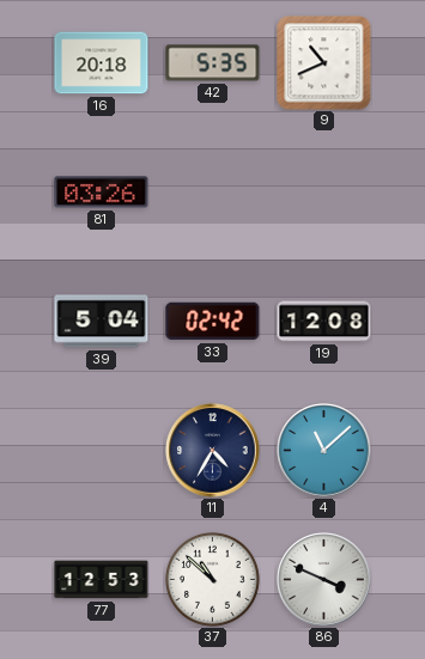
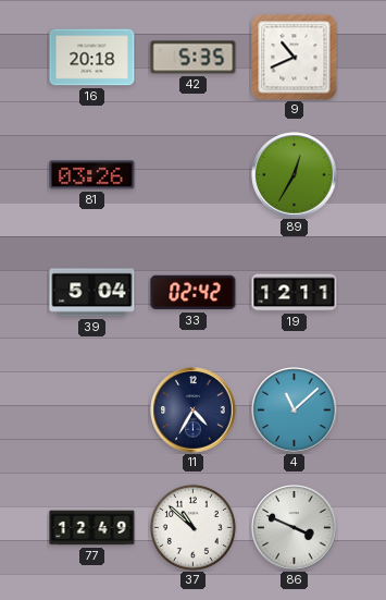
89: none -> 12:35
19: 12:08 -> 12:11
77: 12:53 -> 12:49
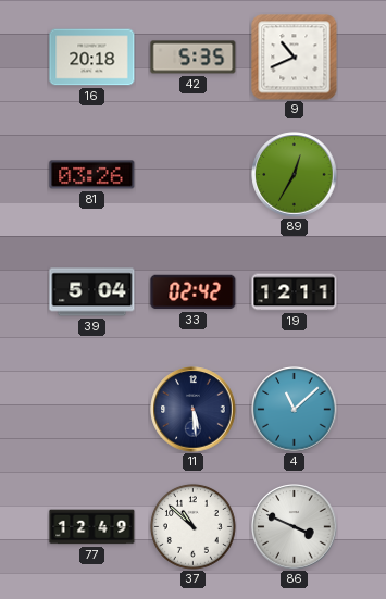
11: 4:35 -> 5:29
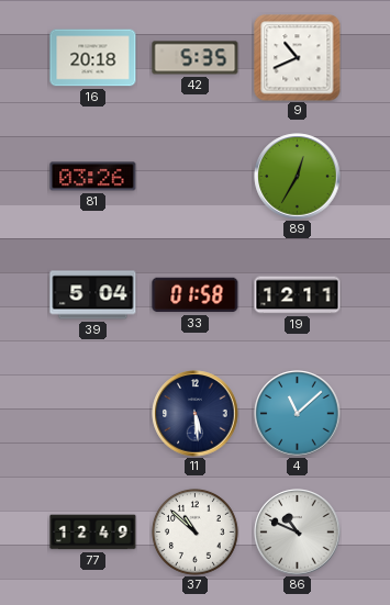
33: 02:42 -> 01:58
86: 3:49 -> 10:49
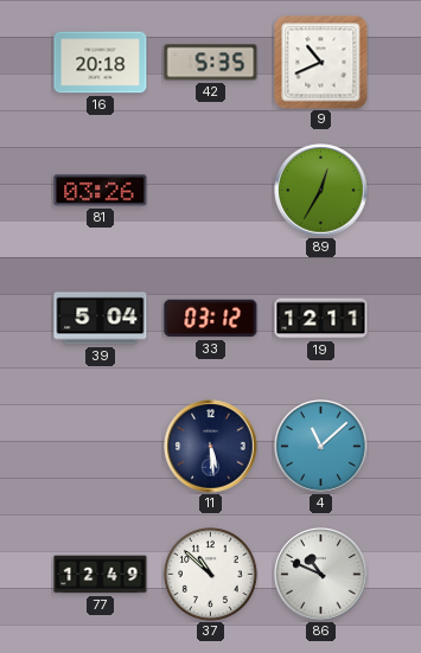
33: 01:58 -> 03:12
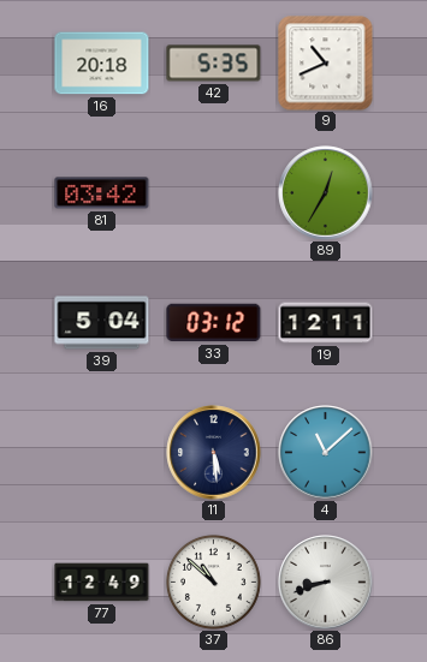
81: 03:26 -> 03:42
86: 10:49 -> 8:42
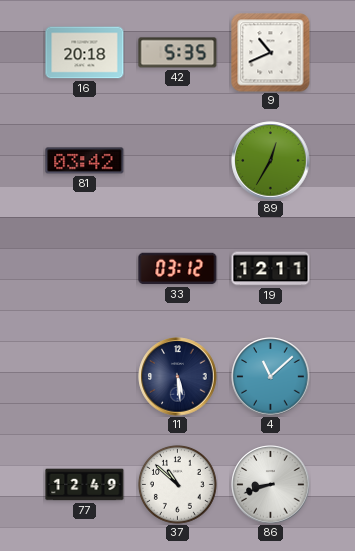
39: 5:04 -> none
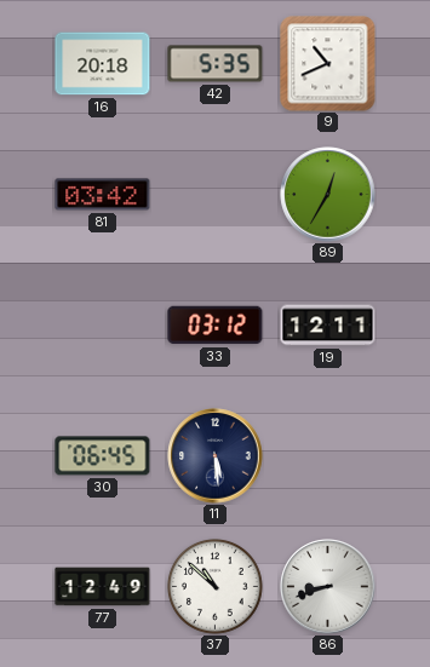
30: none -> 06:45
4: 11:08 -> none
